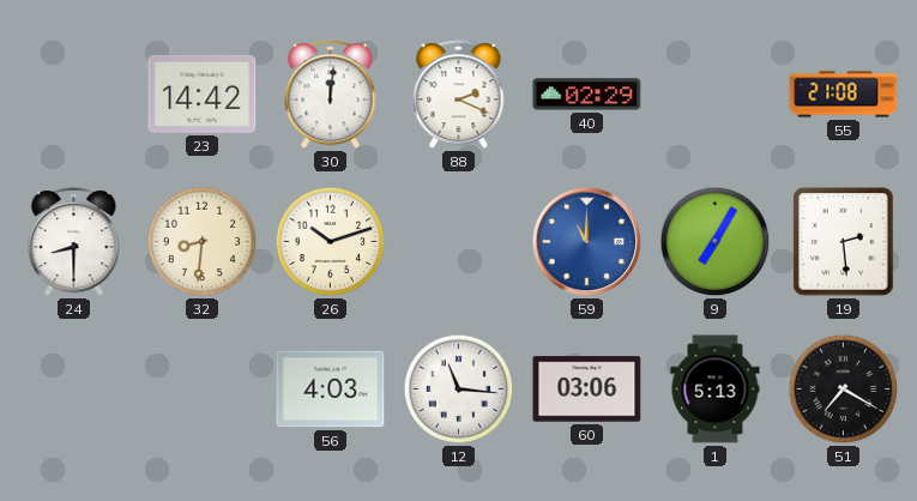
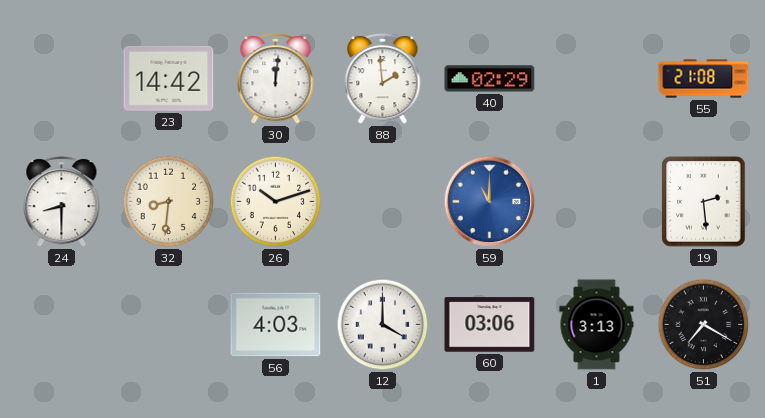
88: 2:19 -> 1:59
9: 7:05 -> none
12: 11:16 -> 4:00
1: 5:13 -> 3:13
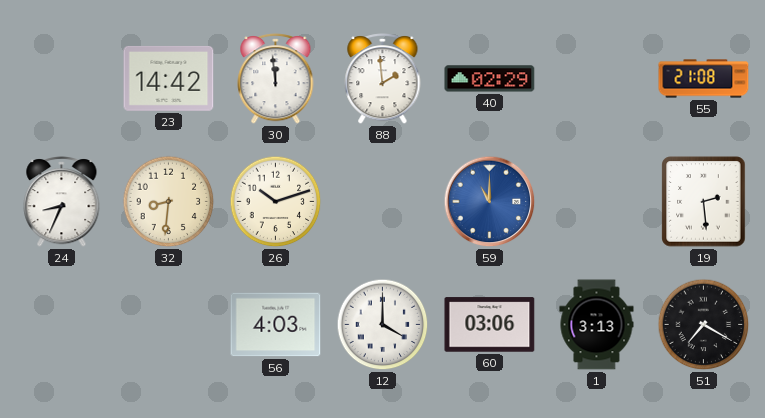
30: 12:01 -> 11:59
24: 8:30 -> 8:34
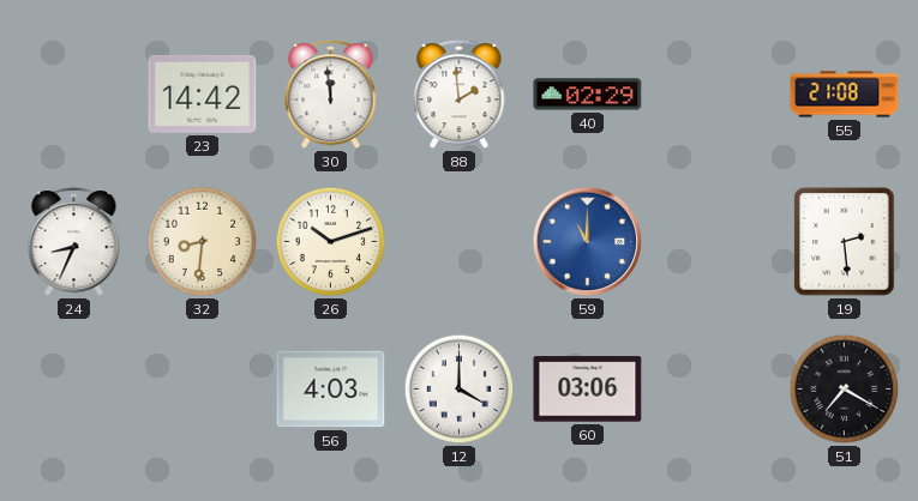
1: 3:13 -> none
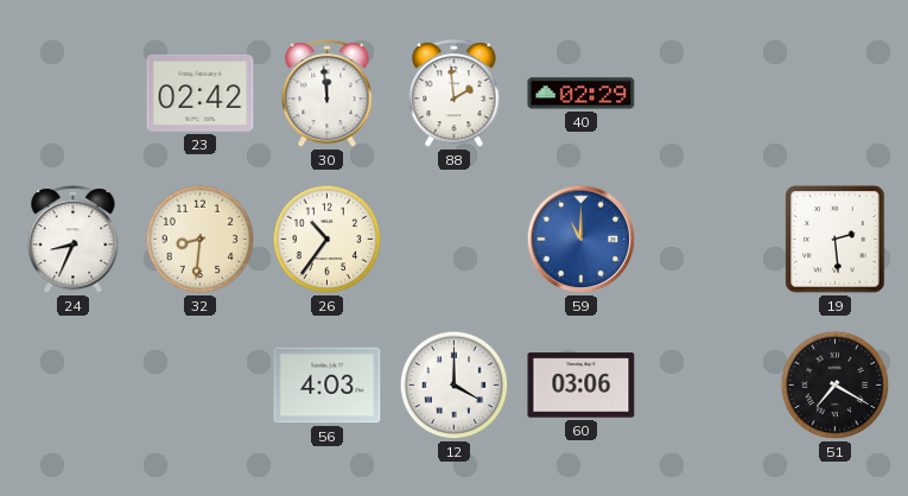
23: 14:42 -> 02:42
55: 21:08 -> none
26: 10:12 -> 10:36
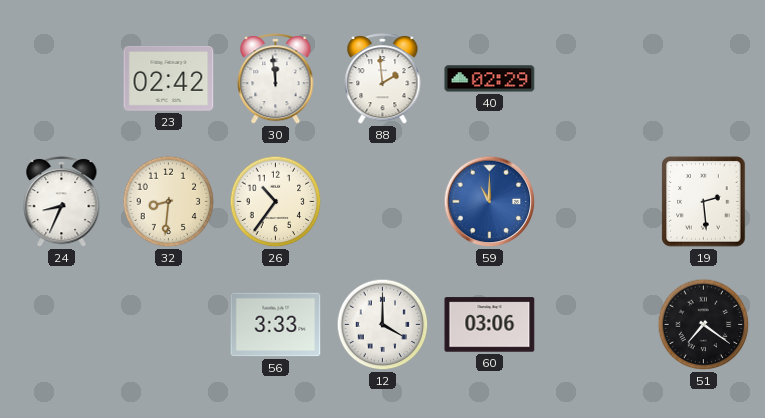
56: 4:03 -> 3:33
51: 7:20 -> 7:21
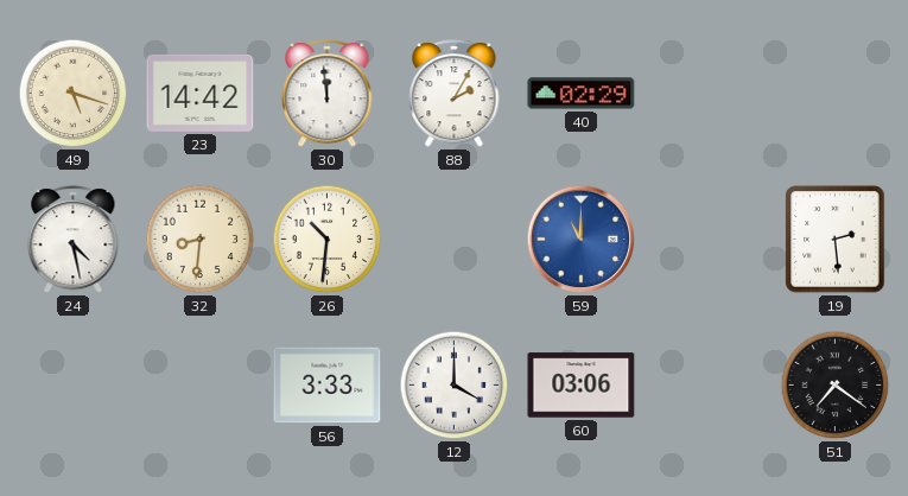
49: none -> 5:18
23: 02:42 -> 14:42
88: 1:59 -> 2:05
24: 8:34 -> 4:28
26: 10:36 -> 10:31
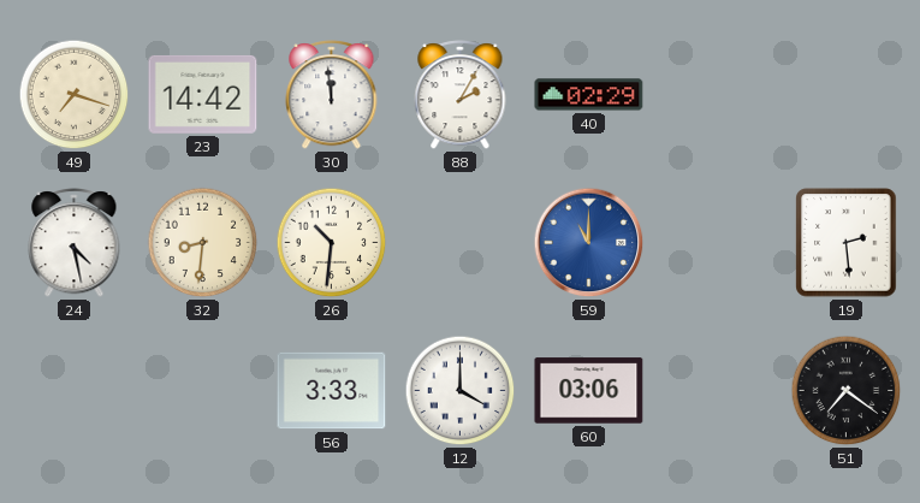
49: 5:18 -> 7:18
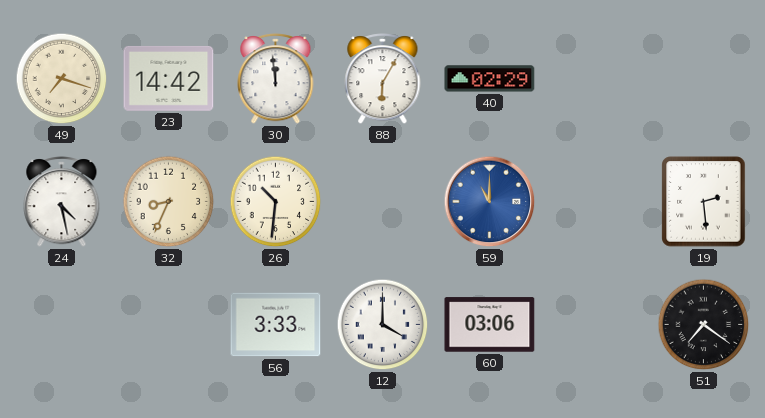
88: 2:05 -> 6:05
32: 8:31 -> 8:34
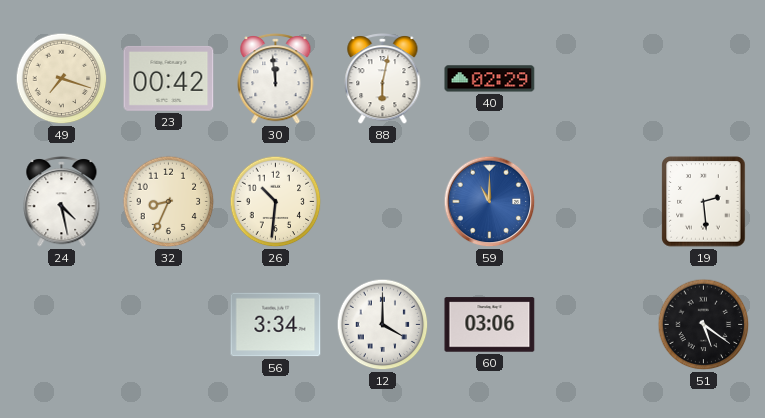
23: 14:42 -> 00:42
88: 6:05 -> 6:02
56: 3:33 -> 3:34
51: 7:21 -> 5:21
